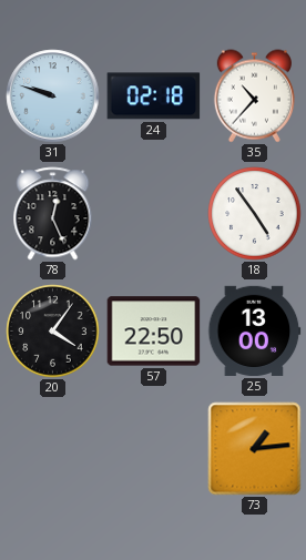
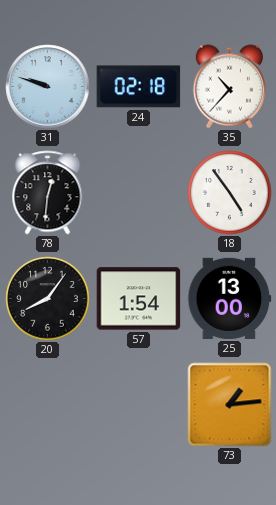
78: 12:26 -> 12:31
20: 4:06 -> 8:06
57: 22:50 -> 1:54
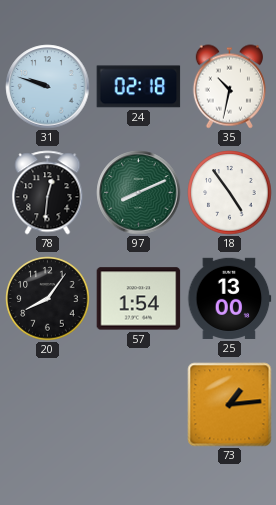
35: 10:37 -> 10:32
97: none -> 8:11
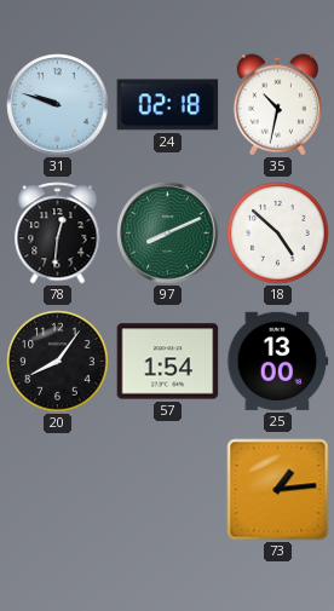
18: 4:54 -> 4:52
